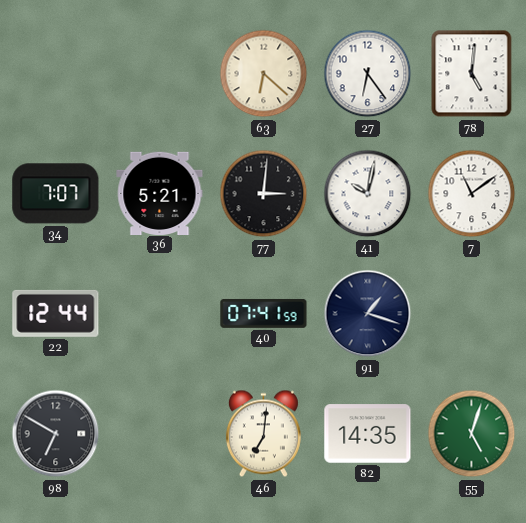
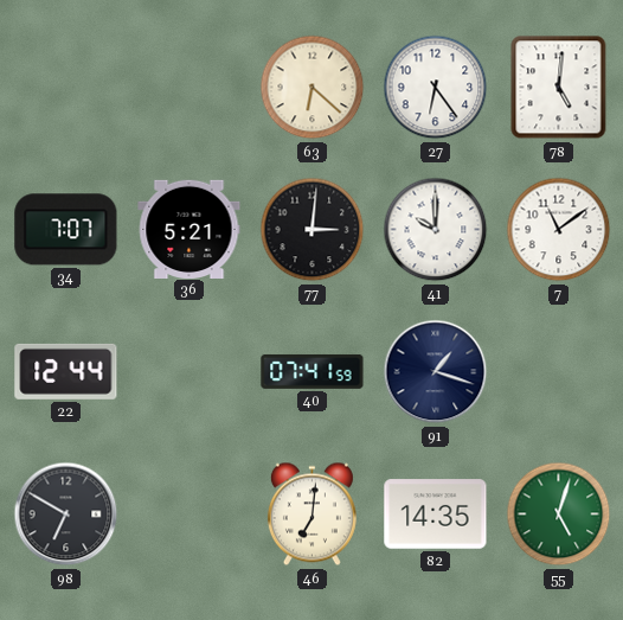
41: 10:02 -> 10:00
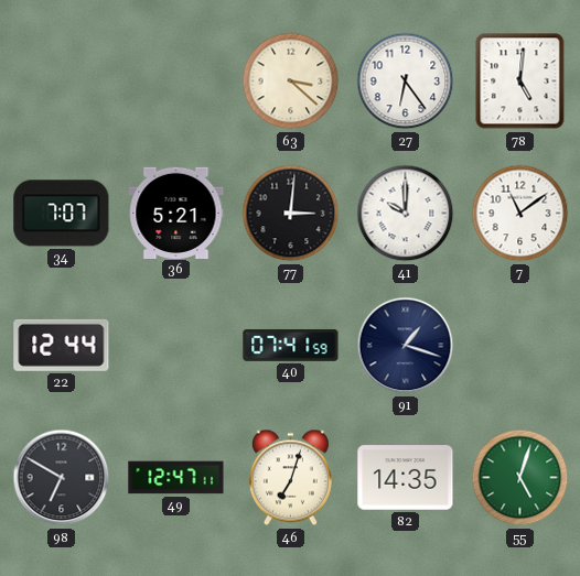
63: 6:22 -> 3:22
49: none -> 12:47
46: 7:01 -> 7:03
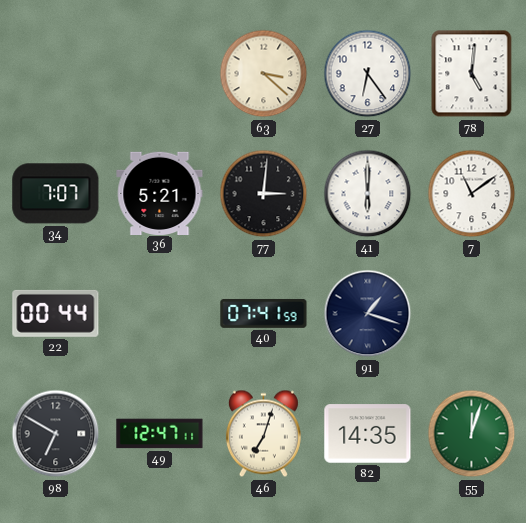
41: 10:00 -> 6:00
22: 12:44 -> 00:44
55: 5:03 -> 12:03
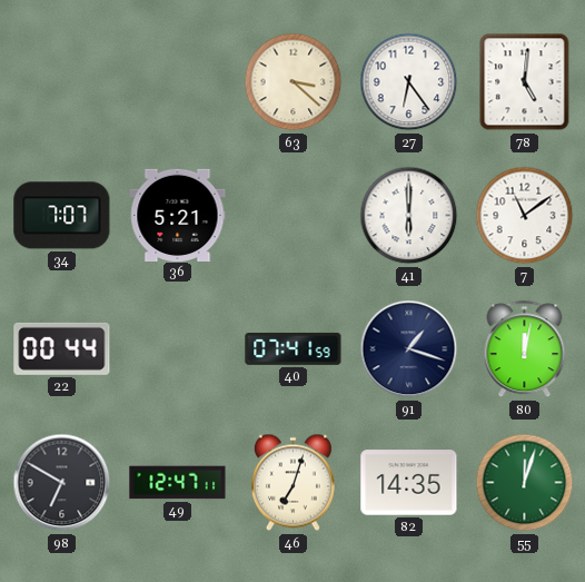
77: 3:01 -> none
80: none -> 12:02
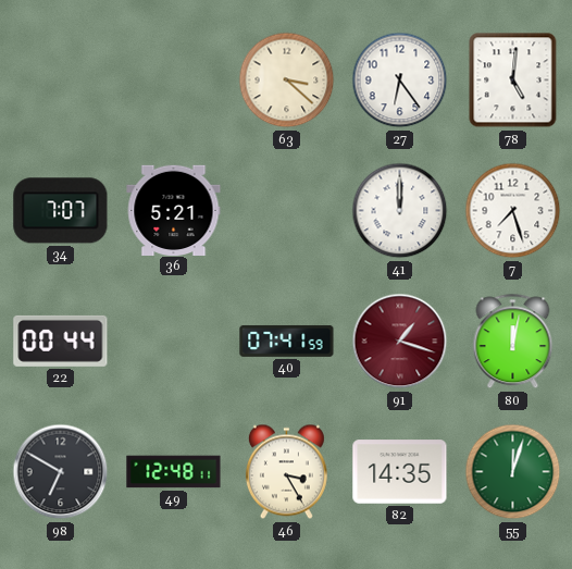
41: 6:00 -> 12:00
7: 11:09 -> 7:27
91 dial: navy -> burgundy
49: 12:47 -> 12:48
46: 7:03 -> 3:25
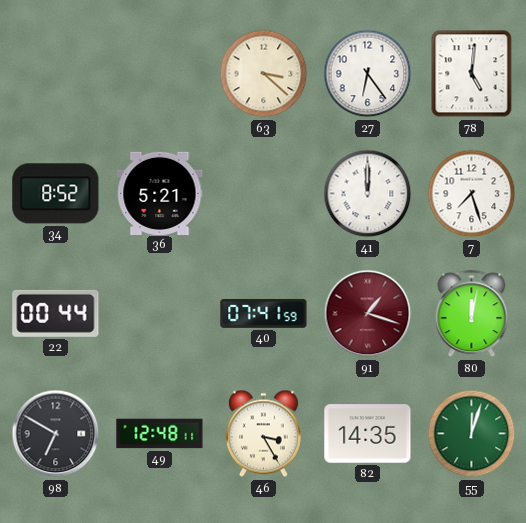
34: 7:07 -> 8:52
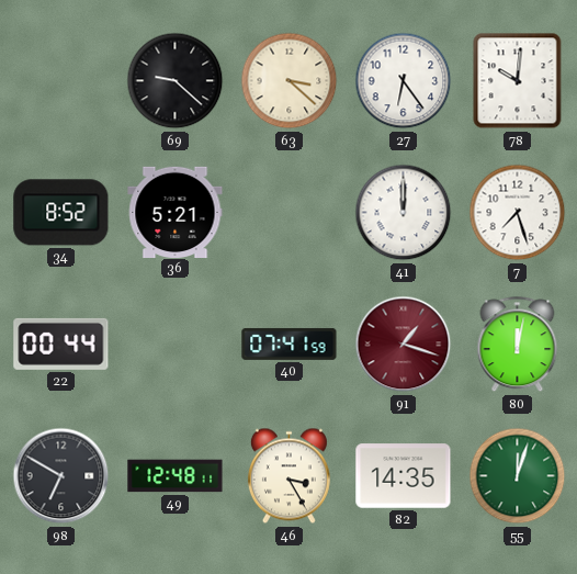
69: none -> 9:22
78: 5:01 -> 10:01
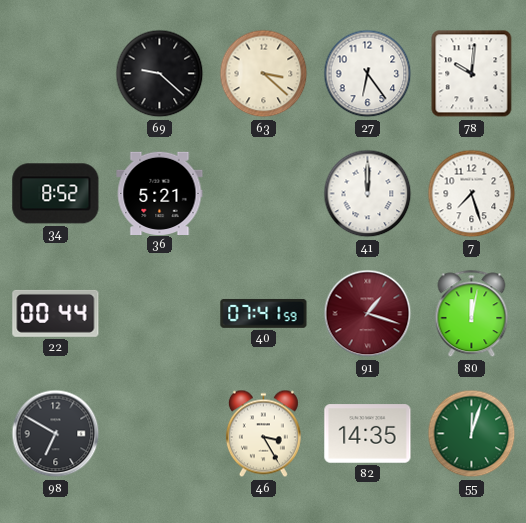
49: 12:48 -> none
